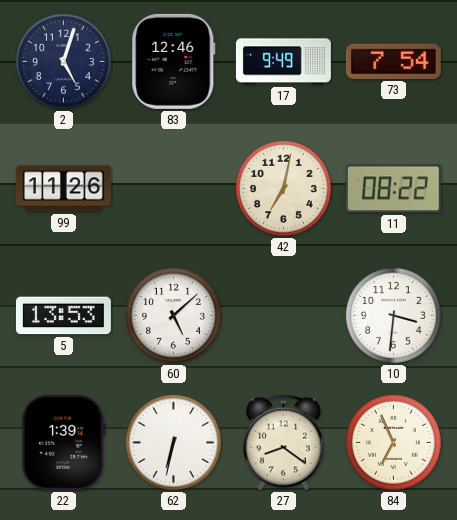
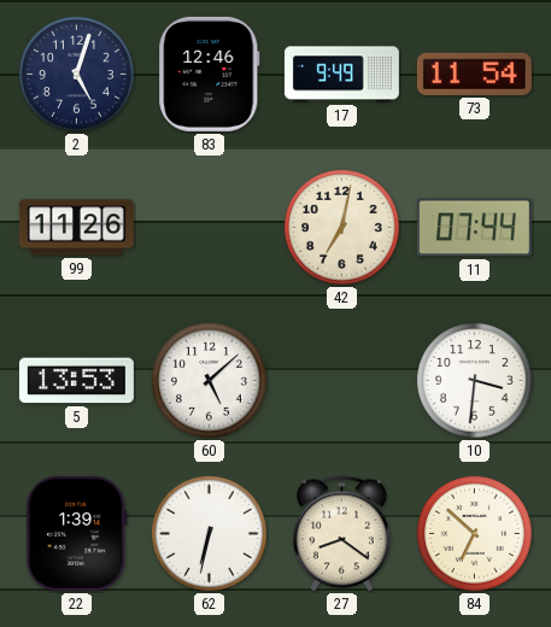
73: 7:54 -> 11:54
11: 08:22 -> 07:44
84: 6:56 -> 6:52
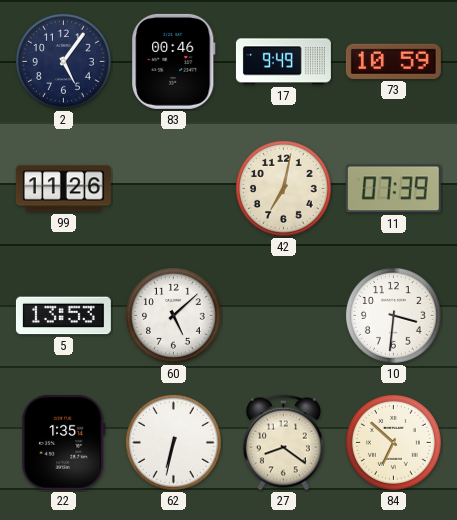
2: 5:03 -> 5:06
83: 12:46 -> 00:46
73: 11:54 -> 10:59
11: 07:44 -> 07:39
22: 1:39 -> 1:35
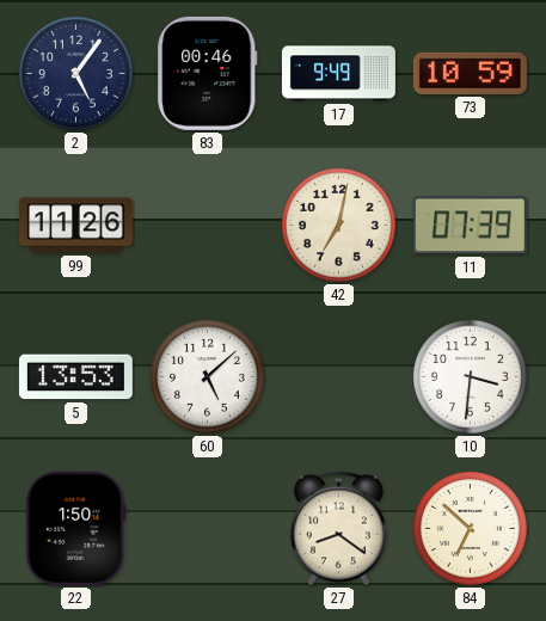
22: 1:35 -> 1:50
62: 6:32 -> none
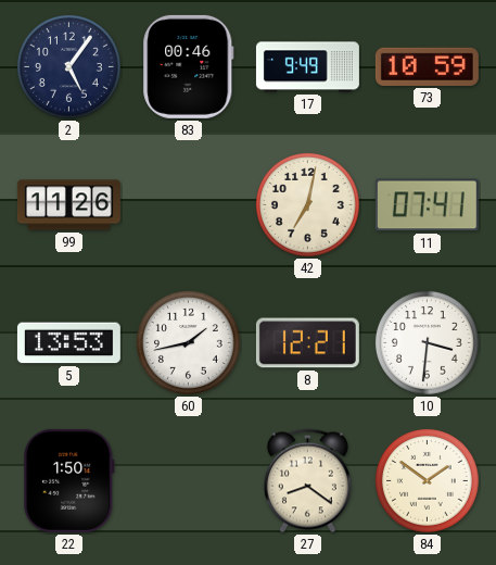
11: 07:39 -> 07:41
60: 5:08 -> 1:43
8: none -> 12:21
84: 6:52 -> 1:51
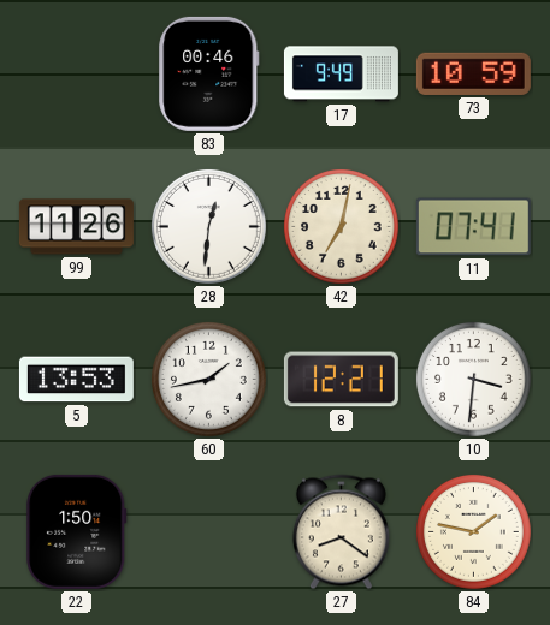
2: 5:06 -> none
28: none -> 12:31
84: 1:51 -> 1:47
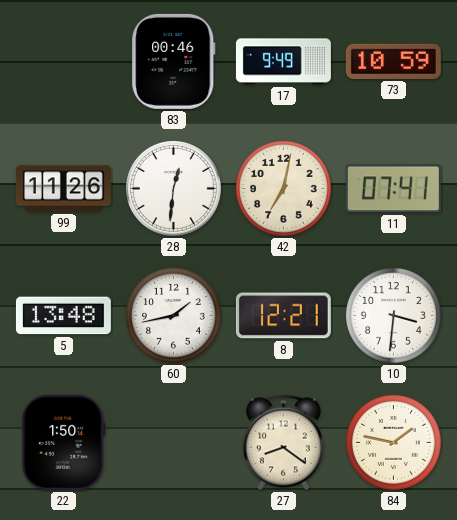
5: 13:53 -> 13:48
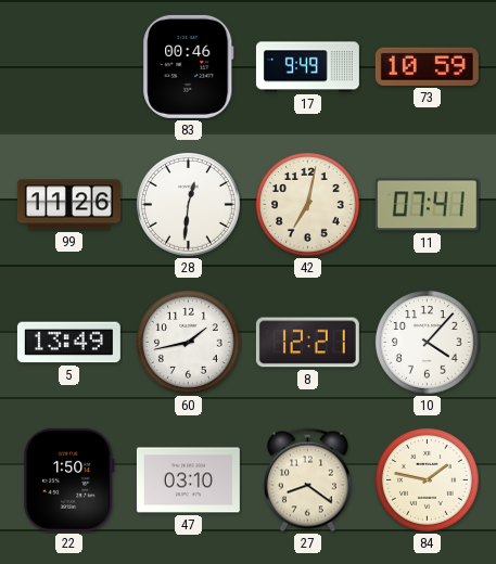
5: 13:48 -> 13:49
10: 3:31 -> 4:07
47: none -> 03:10
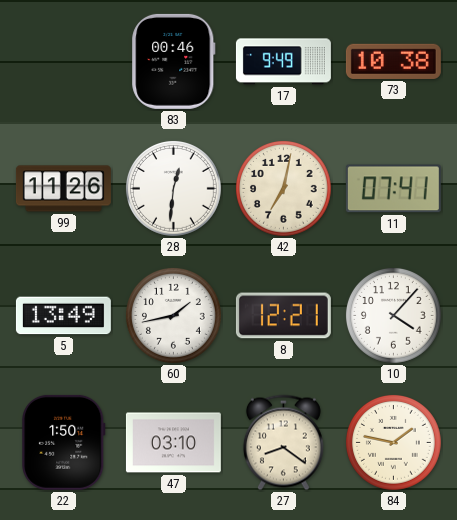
73: 10:59 -> 10:38
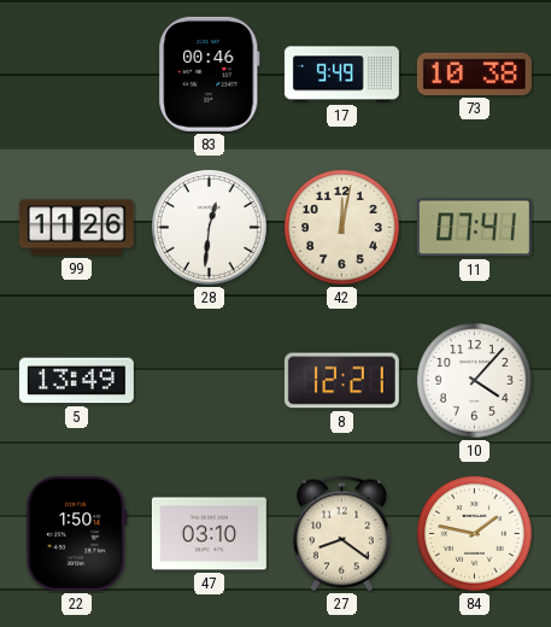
42: 7:02 -> 12:02
60: 1:43 -> none
